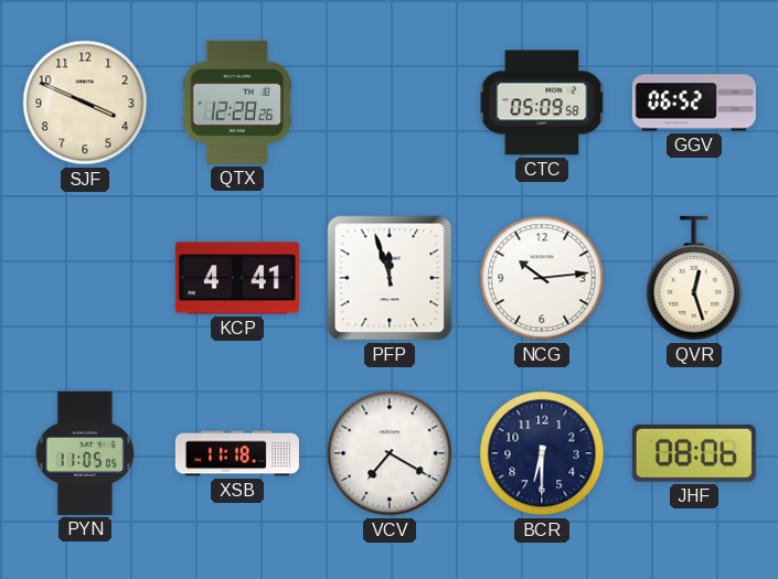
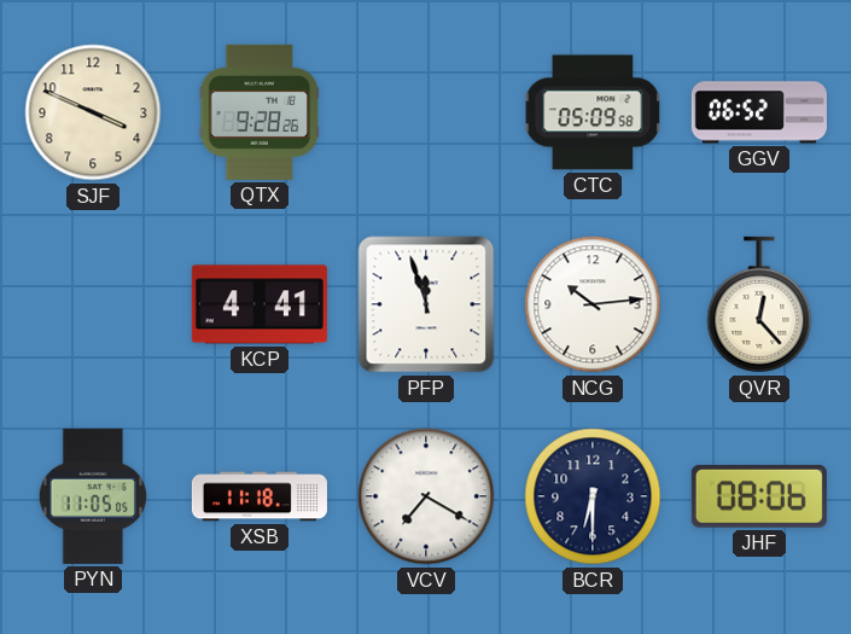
QTX: 12:28 -> 9:28
QVR: 12:27 -> 12:23
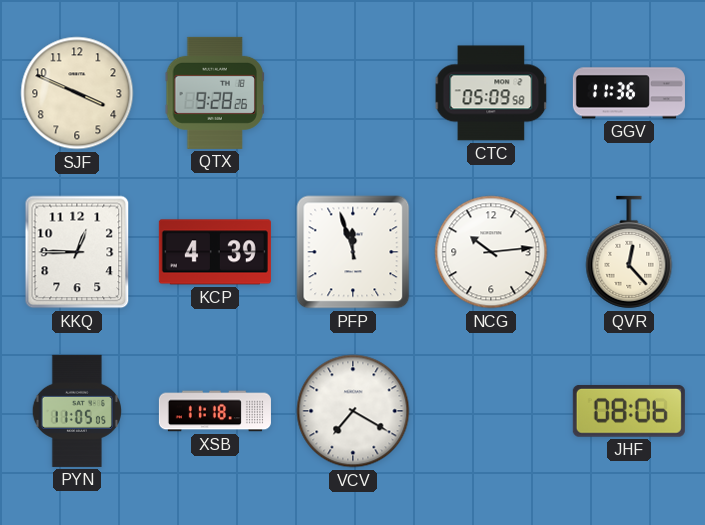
GGV: 06:52 -> 11:36
KKQ: none -> 12:45
KCP: 4:41 -> 4:39
BCR: 6:30 -> none
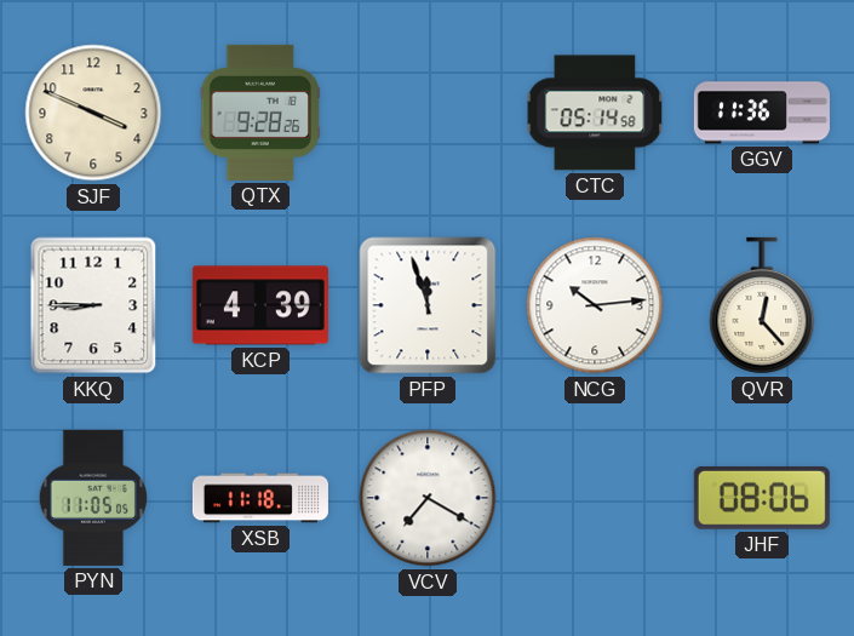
CTC: 05:09 -> 05:14
KKQ: 12:45 -> 8:45
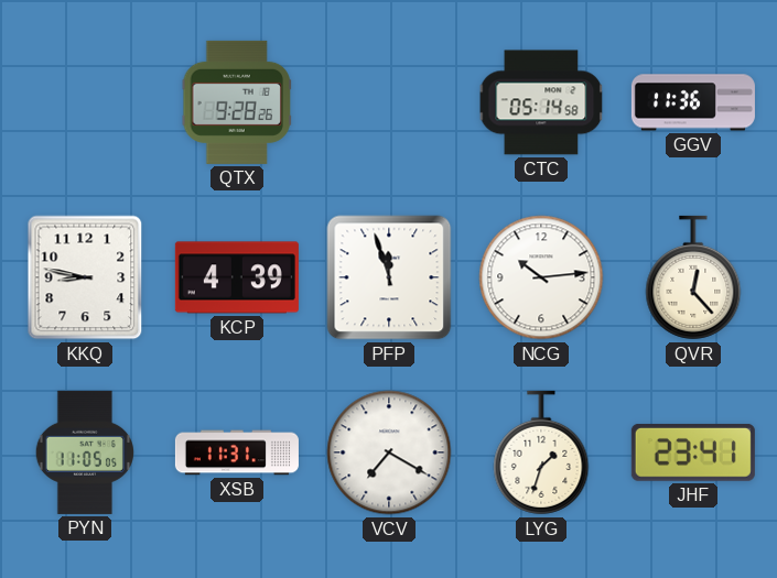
SJF: 3:49 -> none
KKQ: 8:45 -> 8:47
XSB: 11:18 -> 11:31
LYG: none -> 1:33
JHF: 08:06 -> 23:41
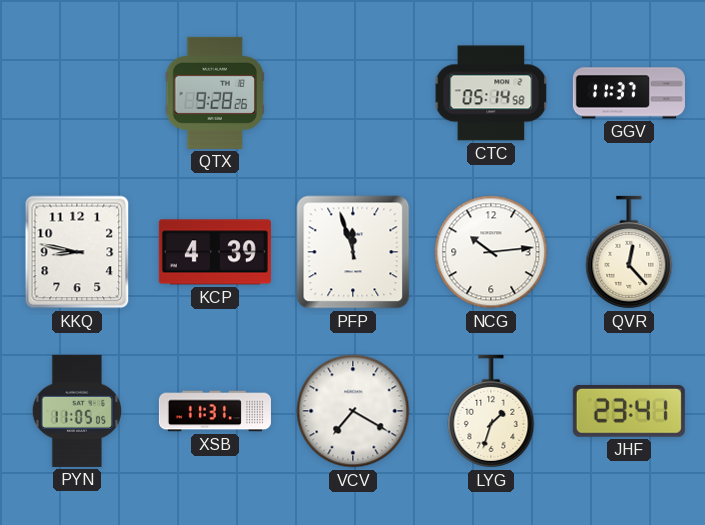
GGV: 11:36 -> 11:37
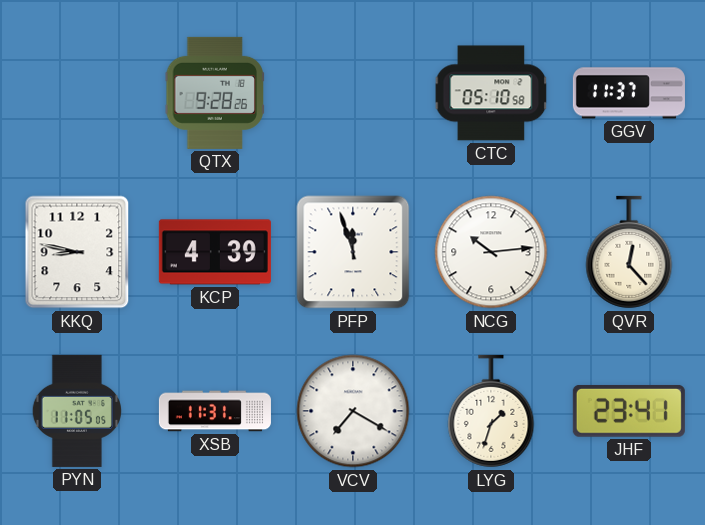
CTC: 05:14 -> 05:10
